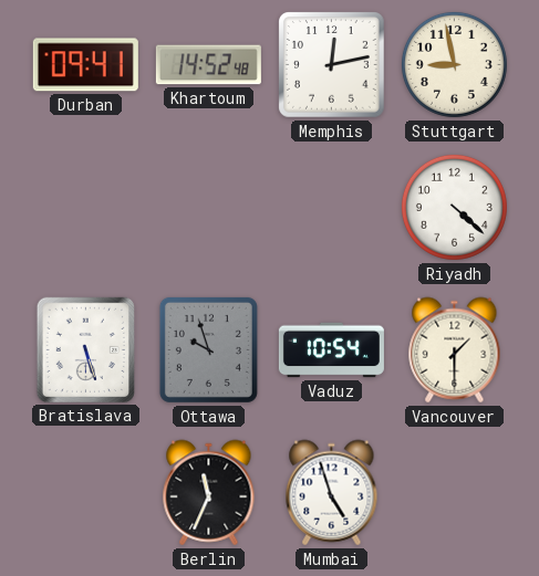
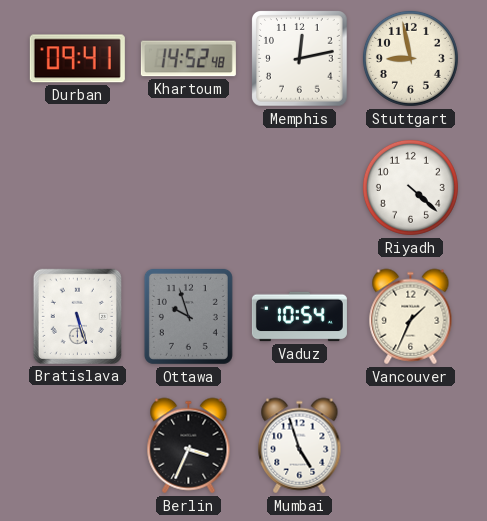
Vancouver: 1:30 -> 1:34
Berlin: 11:34 -> 3:34
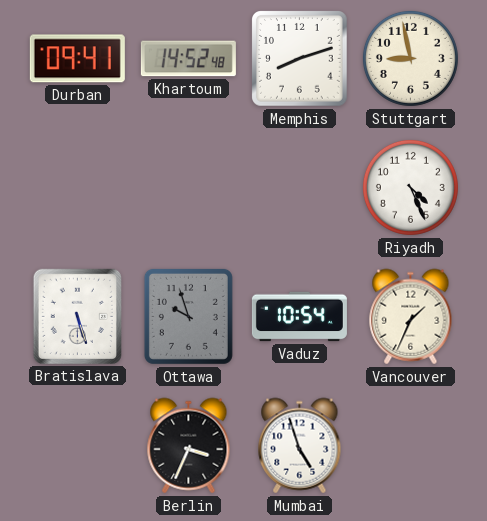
Memphis: 12:13 -> 8:12
Riyadh: 4:22 -> 4:26
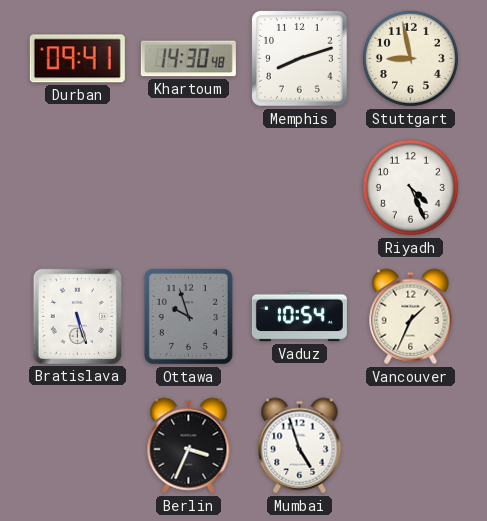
Khartoum: 14:52 -> 14:30
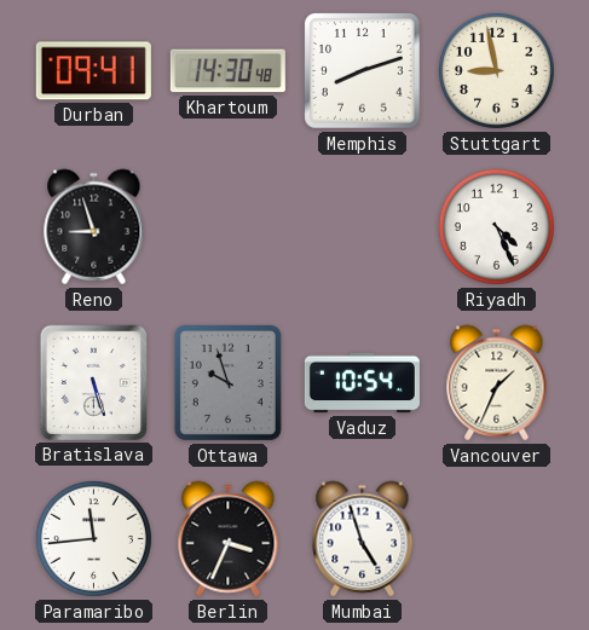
Reno: none -> 8:57
Paramaribo: none -> 11:44
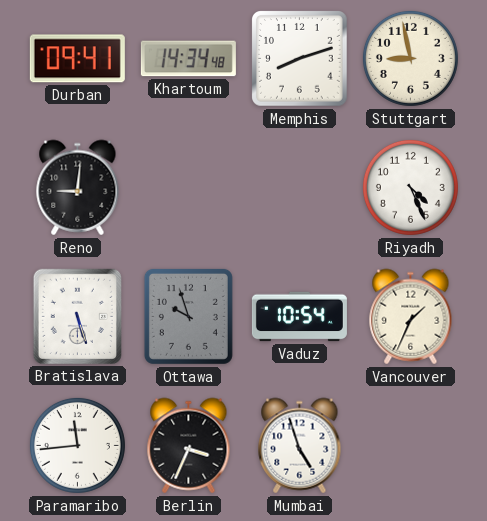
Khartoum: 14:30 -> 14:34
Reno: 8:57 -> 9:01
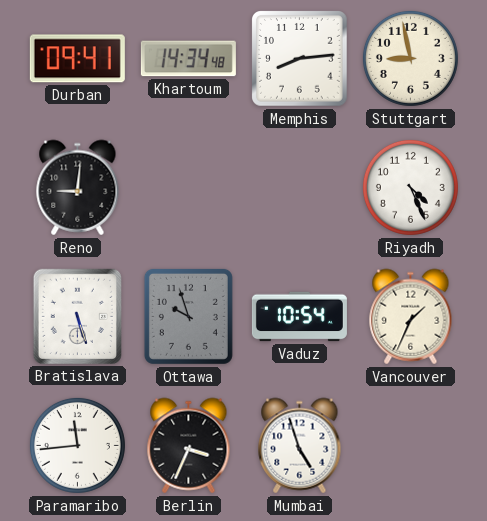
Memphis: 8:12 -> 8:14
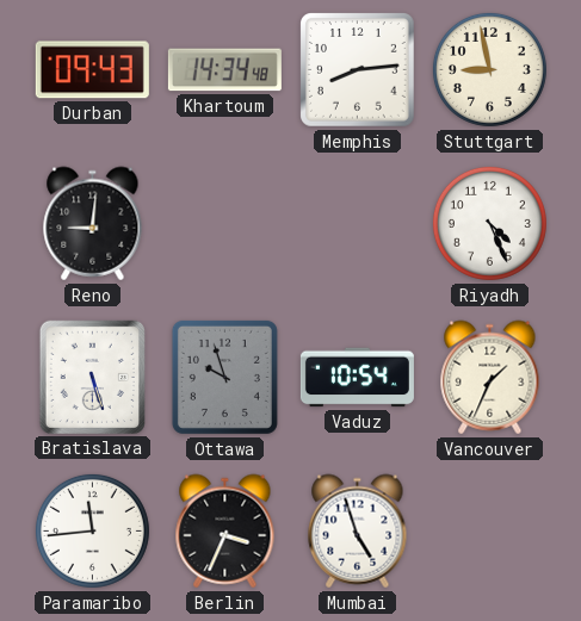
Durban: 09:41 -> 09:43
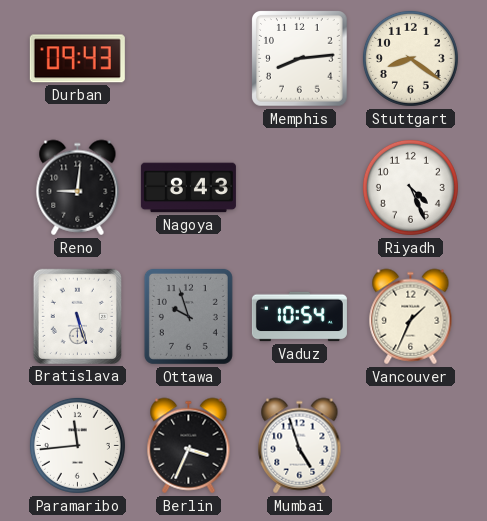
Khartoum: 14:34 -> none
Stuttgart: 8:58 -> 8:21
Nagoya: none -> 8:43
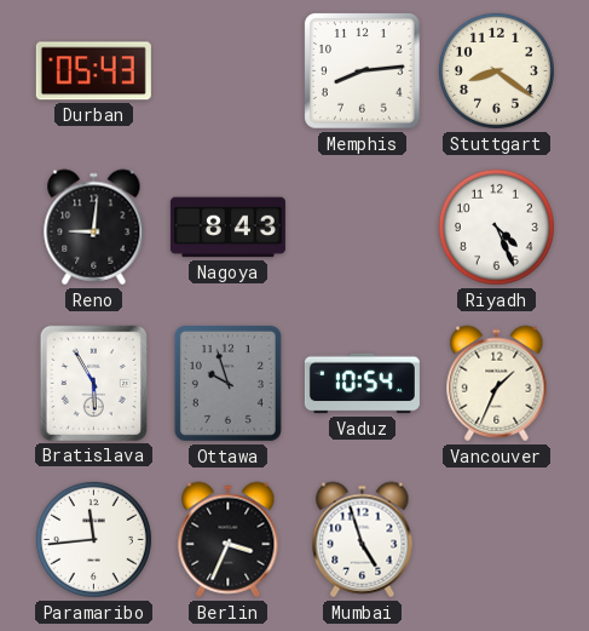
Durban: 09:43 -> 05:43
Bratislava: 5:27 -> 5:55
